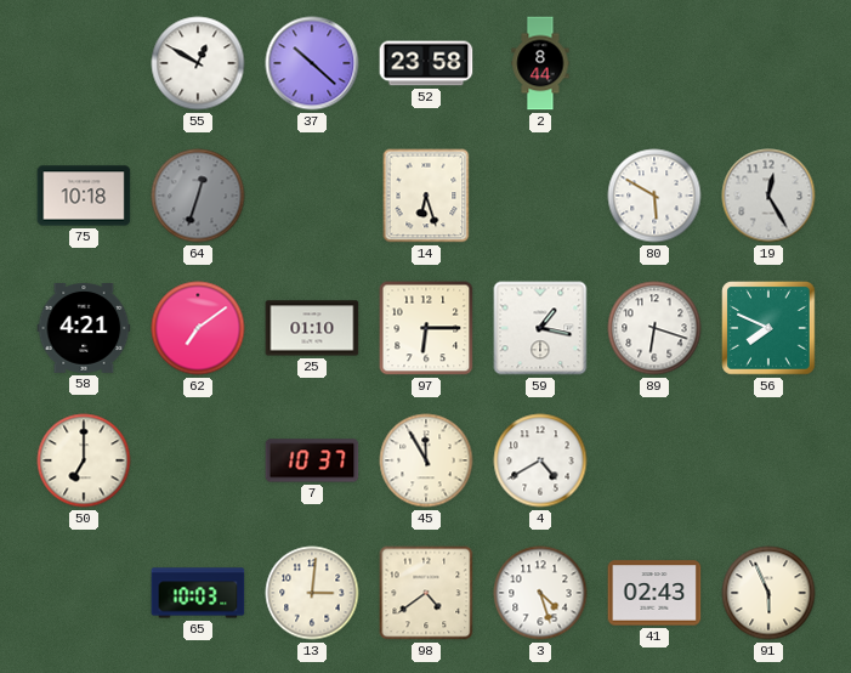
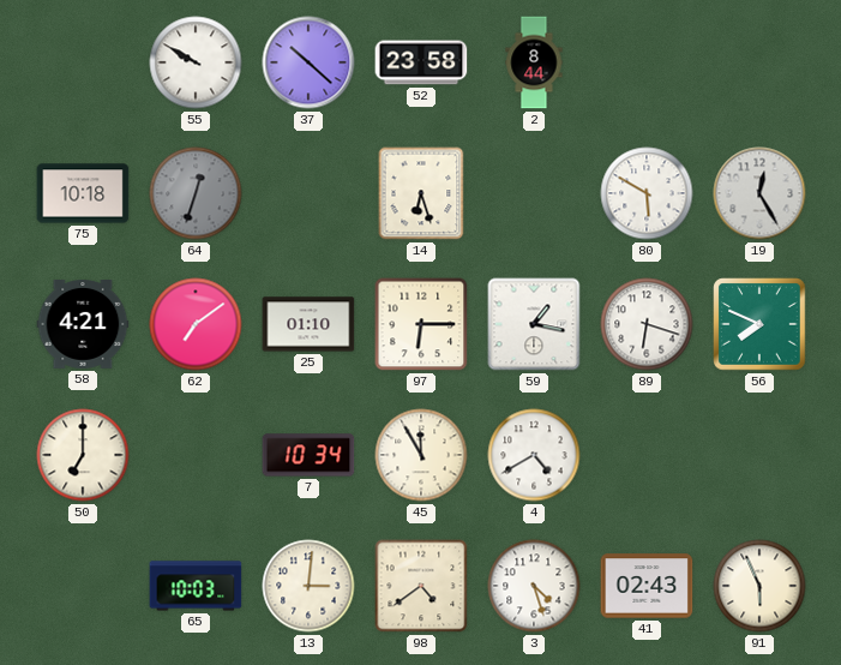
55: 12:50 -> 9:50
7: 10:37 -> 10:34
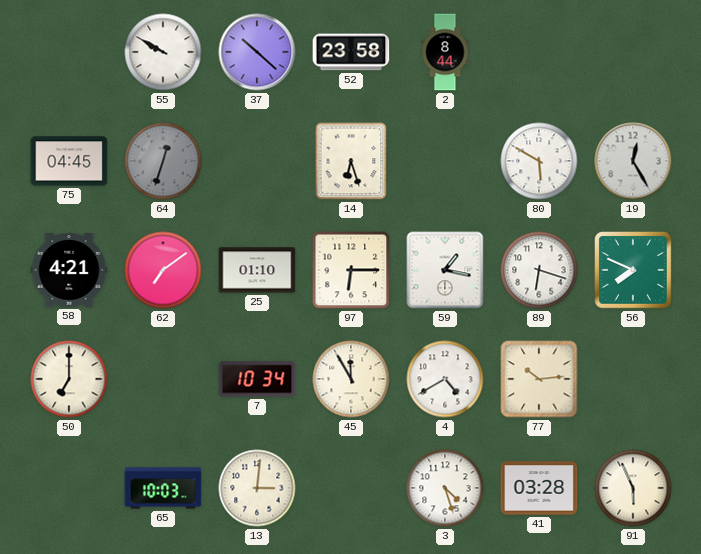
75: 10:18 -> 04:45
77: none -> 10:14
98: 4:39 -> none
41: 02:43 -> 03:28
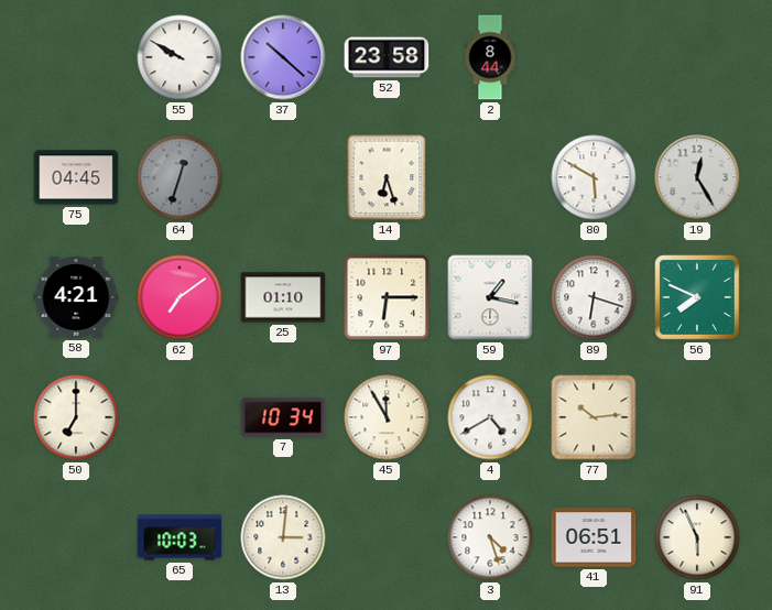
41: 03:28 -> 06:51
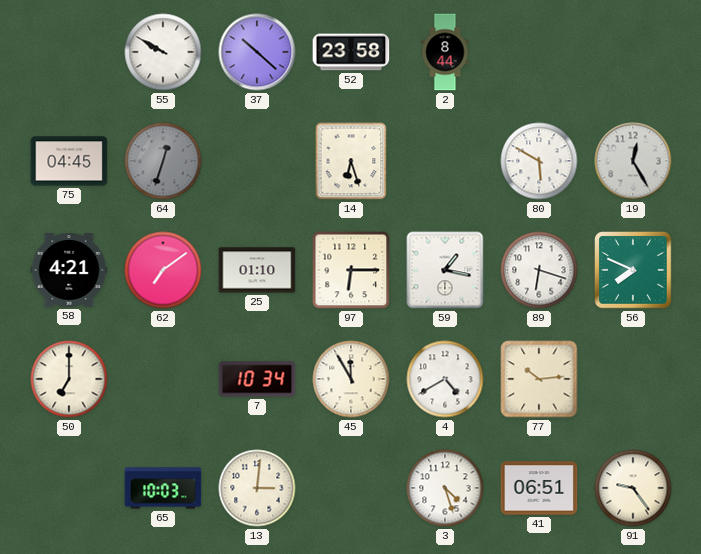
91: 5:56 -> 9:24
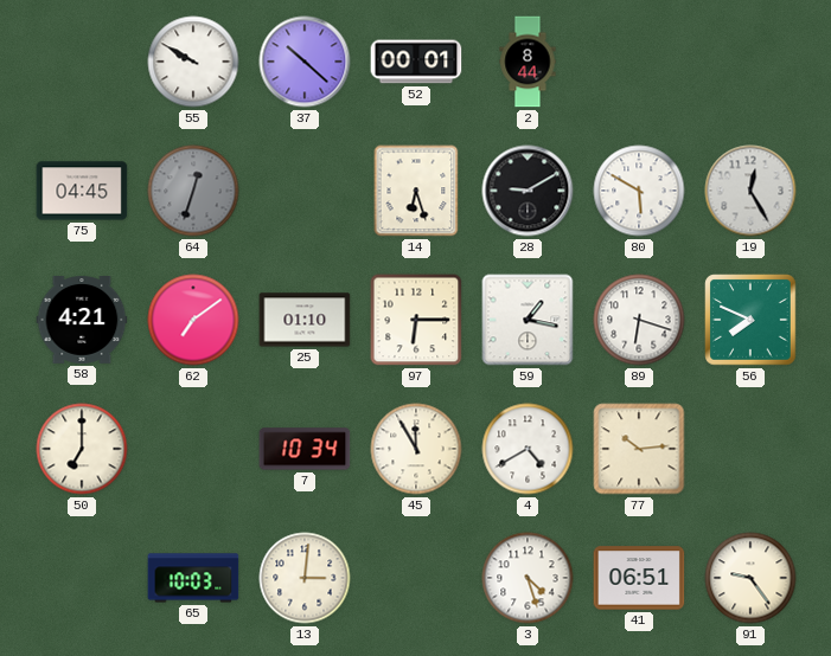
52: 23:58 -> 00:01
28: none -> 9:10
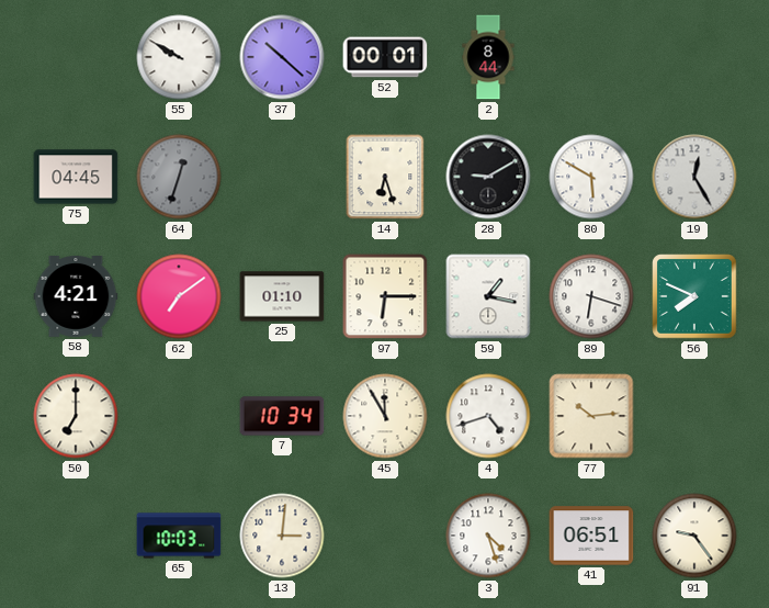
4: 4:40 -> 4:42
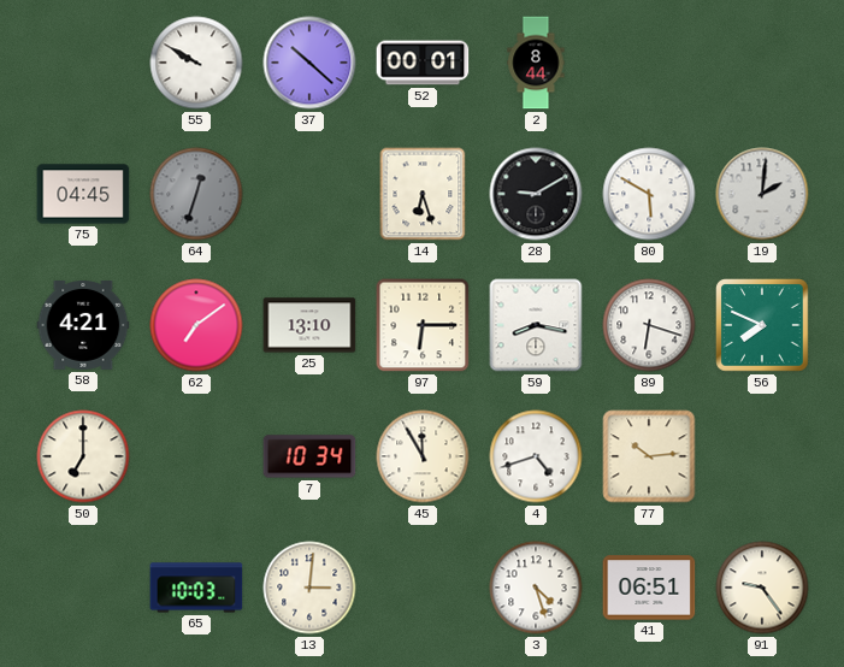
19: 12:25 -> 2:01
25: 01:10 -> 13:10
59: 1:17 -> 8:17
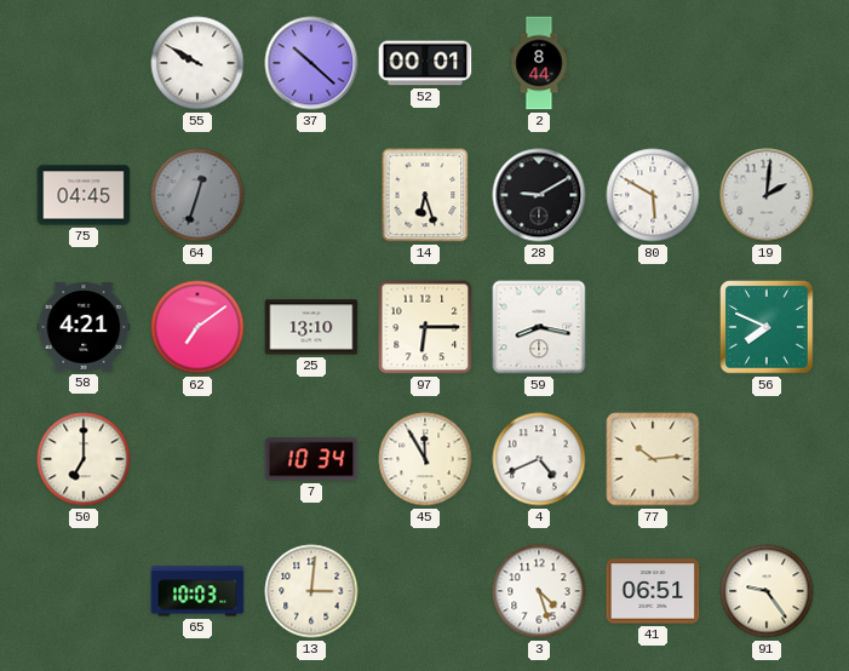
89: 6:18 -> none
4: 4:42 -> 4:41
